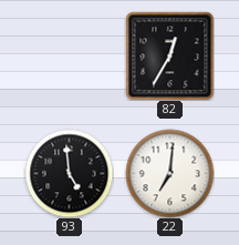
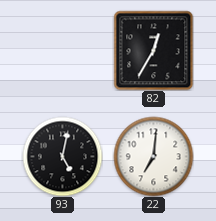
93: 4:59 -> 5:02
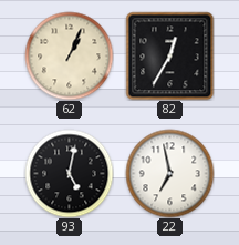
62: none -> 1:04
22: 7:01 -> 6:58
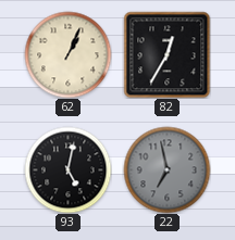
22 dial: white -> grey
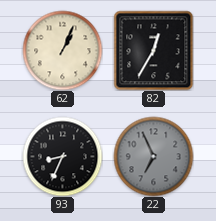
93: 5:02 -> 8:34
22: 6:58 -> 6:56
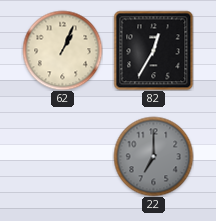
93: 8:34 -> none
22: 6:56 -> 7:00
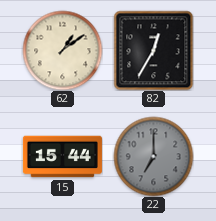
62: 1:04 -> 1:09
15: none -> 15:44
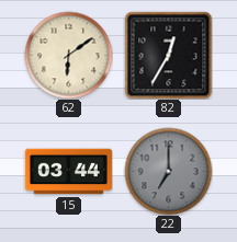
62: 1:09 -> 6:09
15: 15:44 -> 03:44
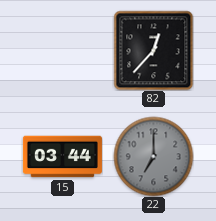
62: 6:09 -> none
82: 12:35 -> 12:37
